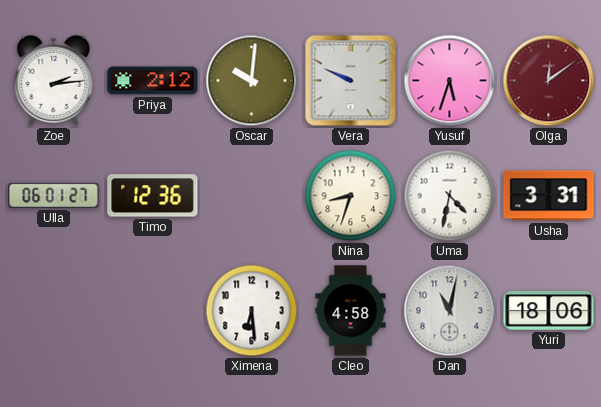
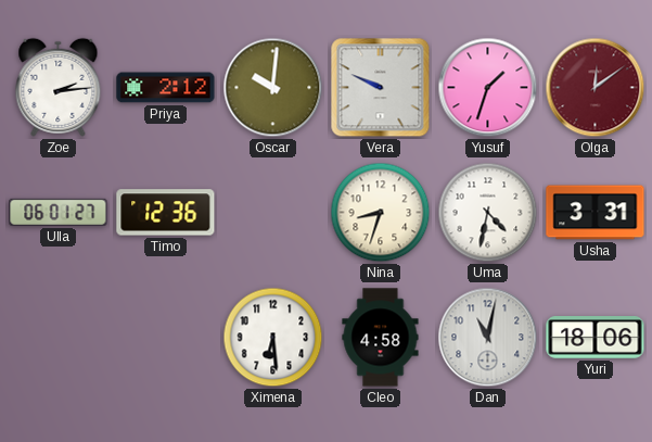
Yusuf: 5:33 -> 1:33
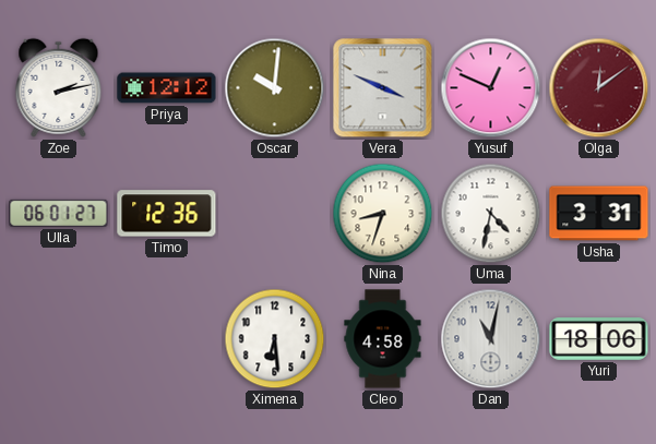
Zoe: 2:14 -> 2:13
Priya: 2:12 -> 12:12
Vera: 9:49 -> 3:49
Yusuf: 1:33 -> 12:49
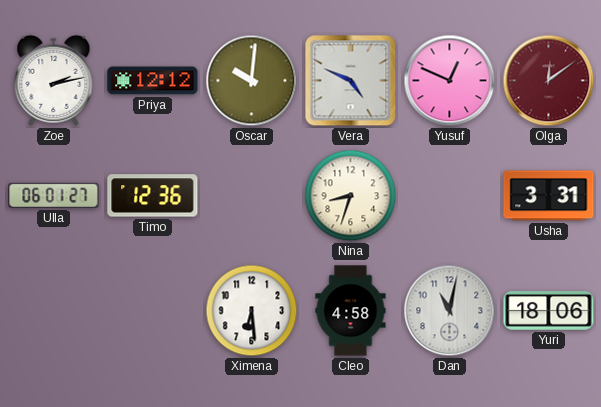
Vera: 3:49 -> 4:49
Uma: 4:32 -> none
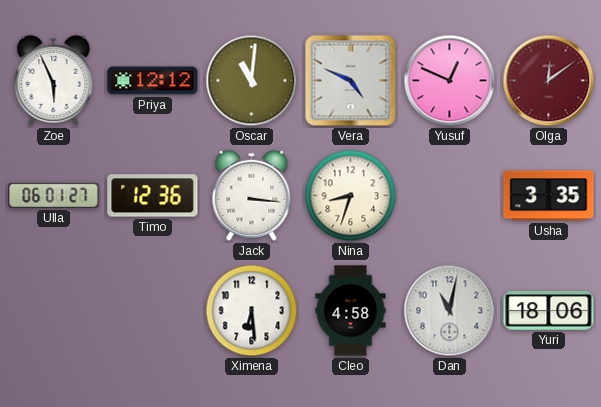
Zoe: 2:13 -> 5:56
Oscar: 10:01 -> 11:01
Jack: none -> 3:16
Usha: 3:31 -> 3:35
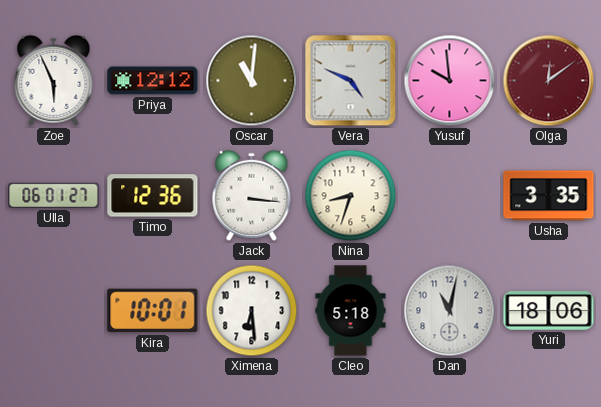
Yusuf: 12:49 -> 9:59
Kira: none -> 10:01
Cleo: 4:58 -> 5:18
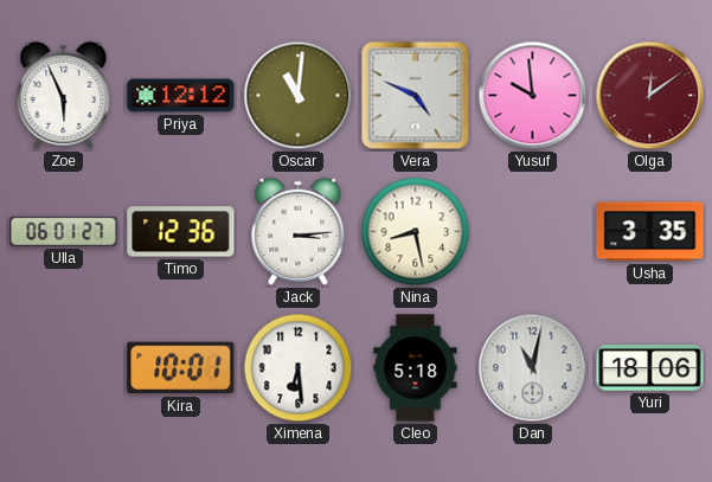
Jack: 3:16 -> 3:14
Nina: 8:33 -> 8:28
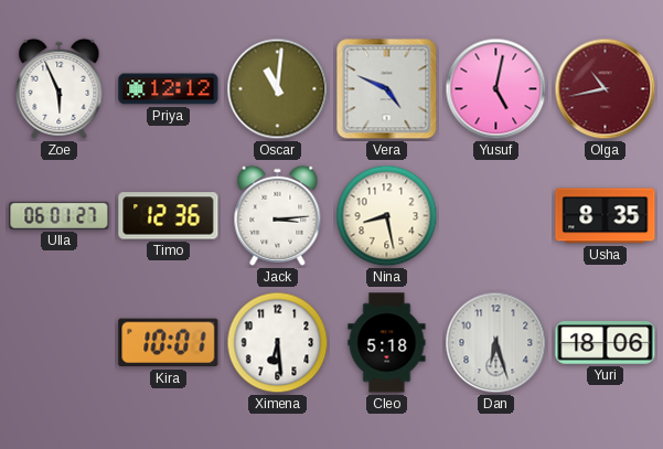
Yusuf: 9:59 -> 5:02
Olga: 12:09 -> 10:43
Usha: 3:35 -> 8:35
Dan: 11:02 -> 6:27
